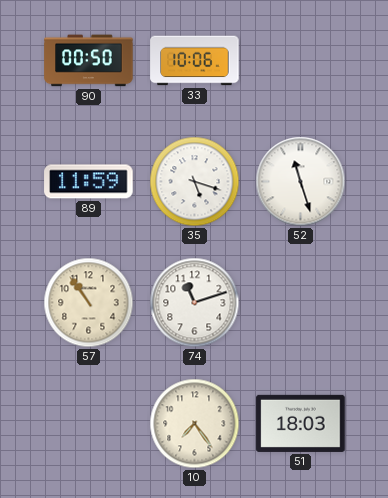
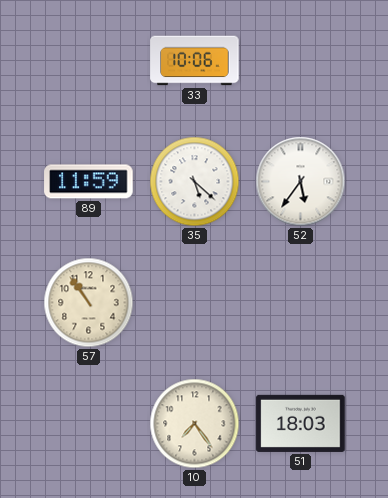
90: 00:50 -> none
35: 5:18 -> 5:22
52: 11:27 -> 5:36
74: 11:12 -> none
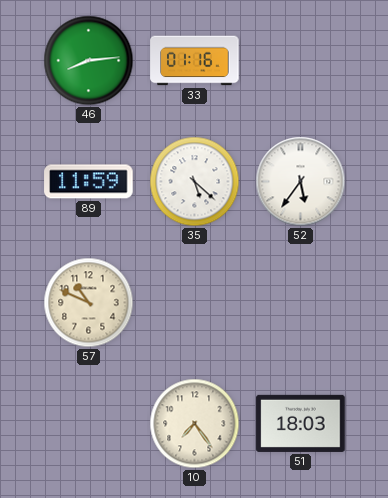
46: none -> 8:14
33: 10:06 -> 01:16
57: 10:54 -> 10:49
